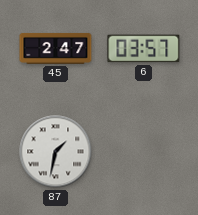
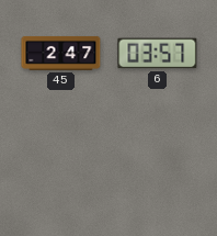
87: 1:32 -> none
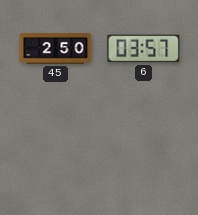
45: 2:47 -> 2:50
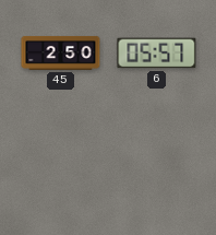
6: 03:57 -> 05:57
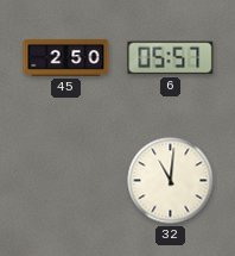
32: none -> 11:01
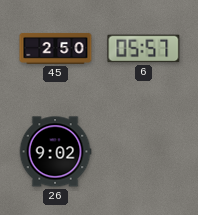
26: none -> 9:02
32: 11:01 -> none
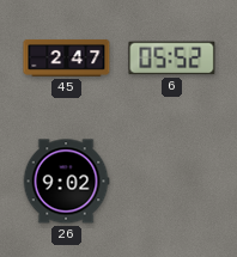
45: 2:50 -> 2:47
6: 05:57 -> 05:52
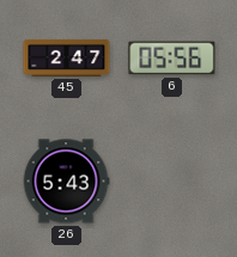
6: 05:52 -> 05:56
26: 9:02 -> 5:43
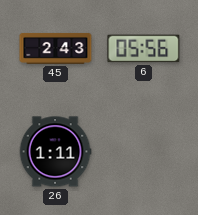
45: 2:47 -> 2:43
26: 5:43 -> 1:11
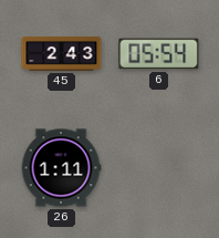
6: 05:56 -> 05:54
